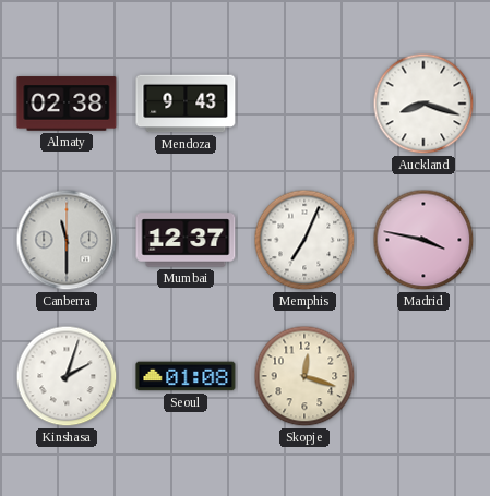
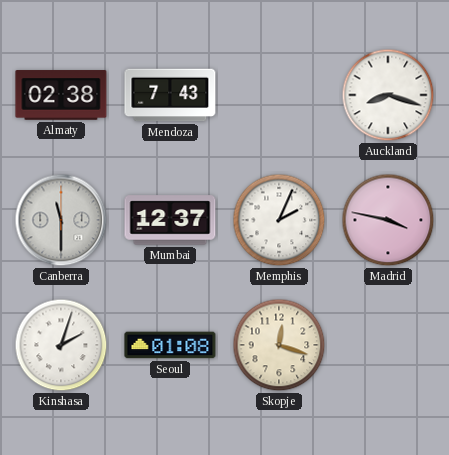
Mendoza: 9:43 -> 7:43
Memphis: 7:04 -> 2:04
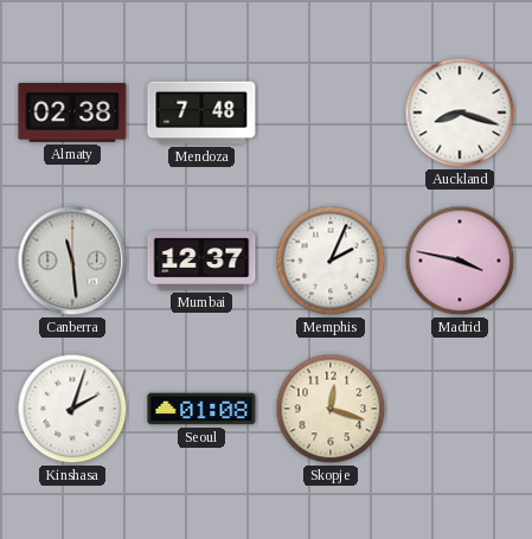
Mendoza: 7:43 -> 7:48
Canberra: 11:30 -> 11:29
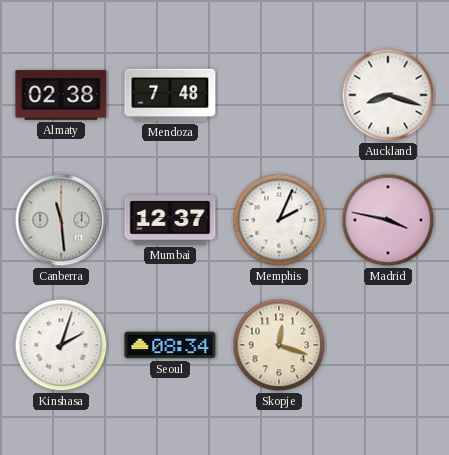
Seoul: 01:08 -> 08:34
